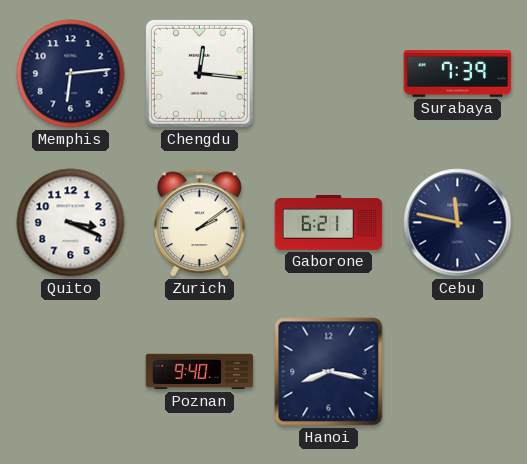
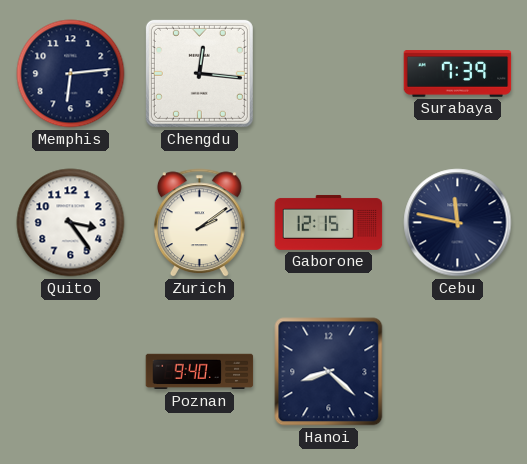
Quito: 3:19 -> 3:24
Gaborone: 6:21 -> 12:15
Hanoi: 8:17 -> 8:22
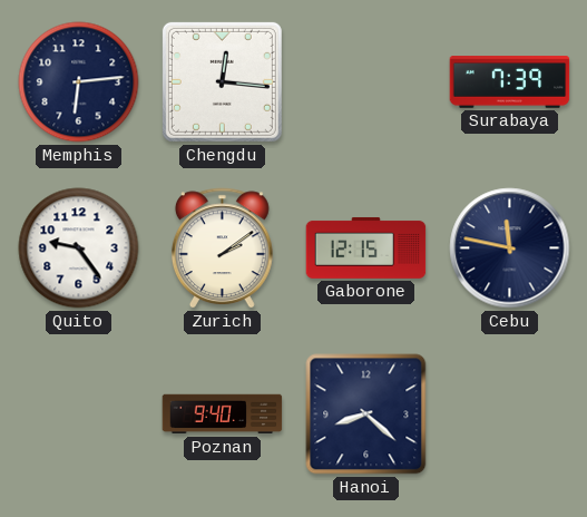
Quito: 3:24 -> 9:24
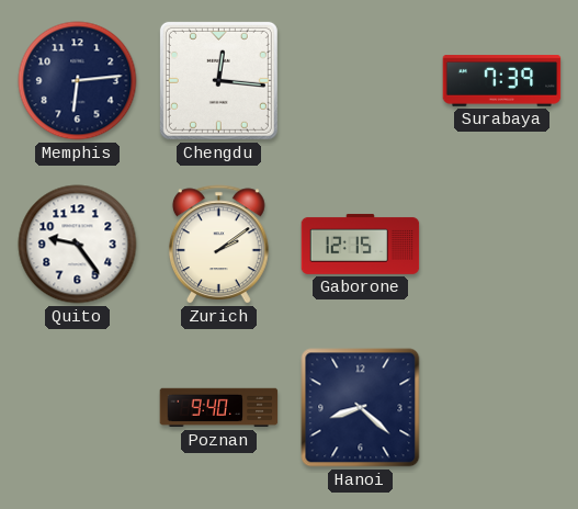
Cebu: 11:47 -> none
